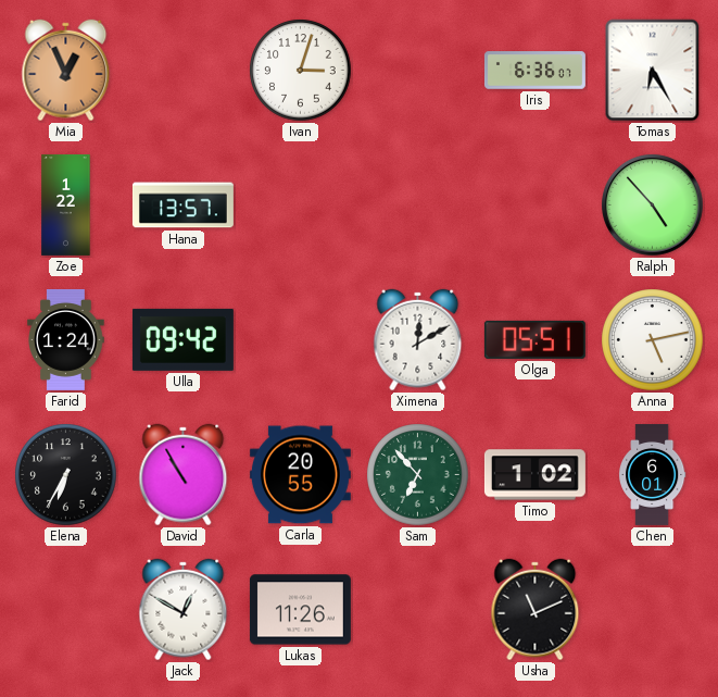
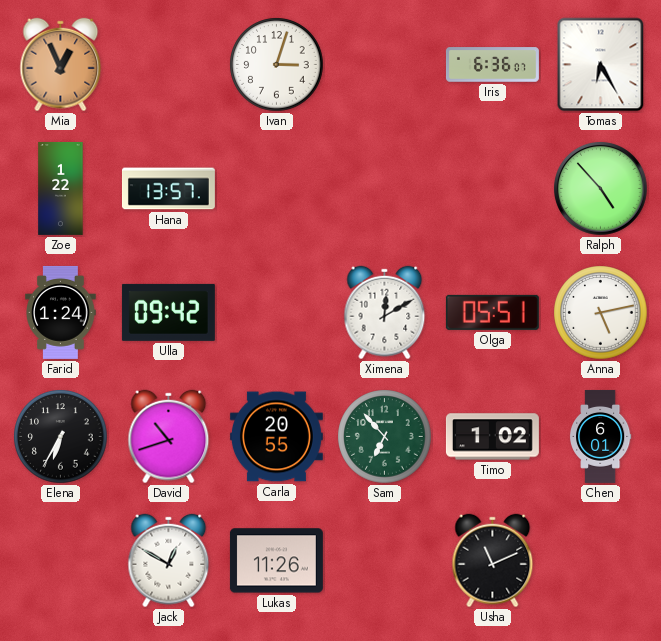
David: 10:55 -> 10:42
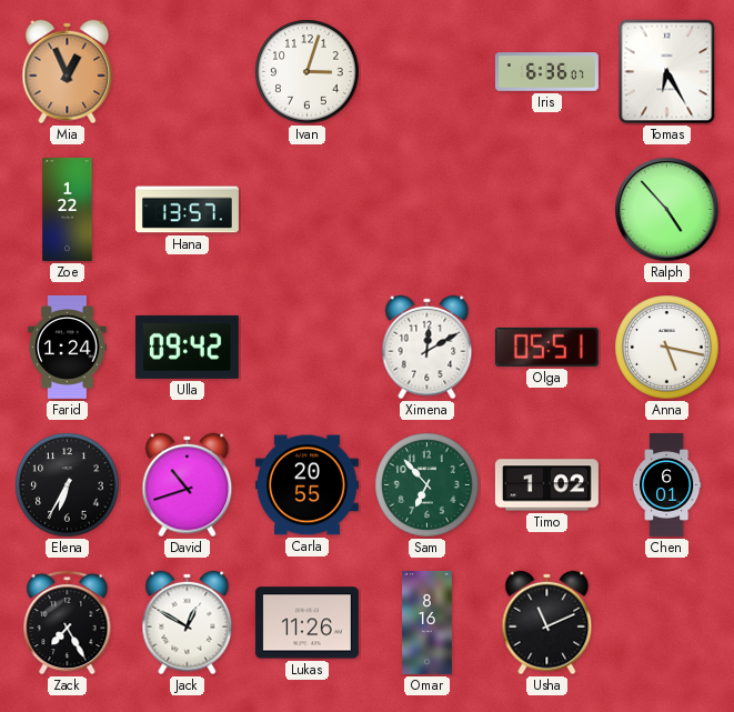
Anna: 5:13 -> 5:17
Zack: none -> 7:25
Omar: none -> 8:16
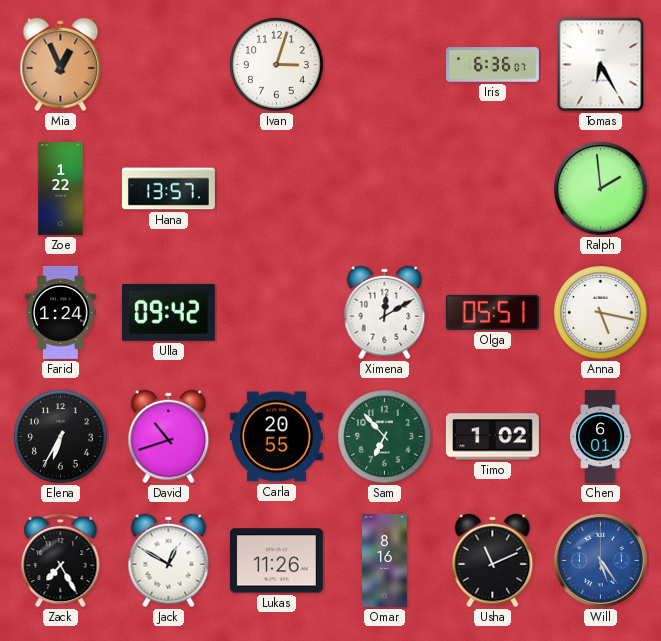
Ralph: 4:53 -> 1:59
Will: none -> 5:24
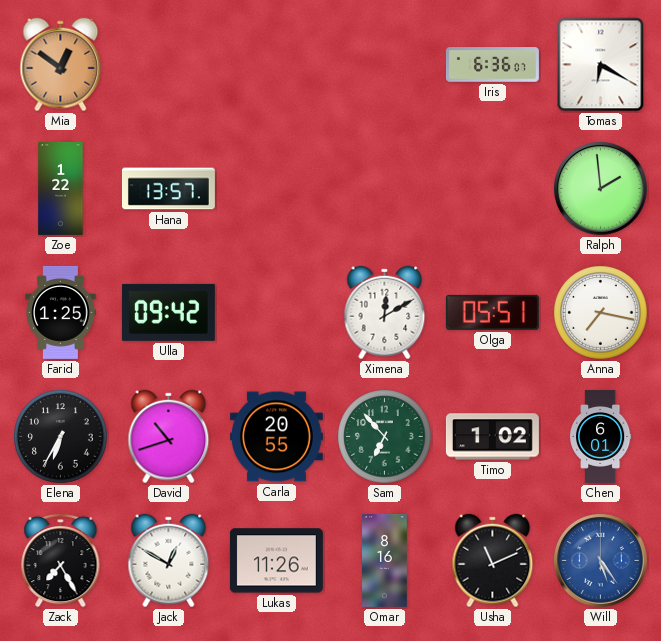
Mia: 12:56 -> 12:51
Ivan: 3:03 -> none
Tomas: 6:25 -> 6:20
Farid: 1:24 -> 1:25
Anna: 5:17 -> 7:17
